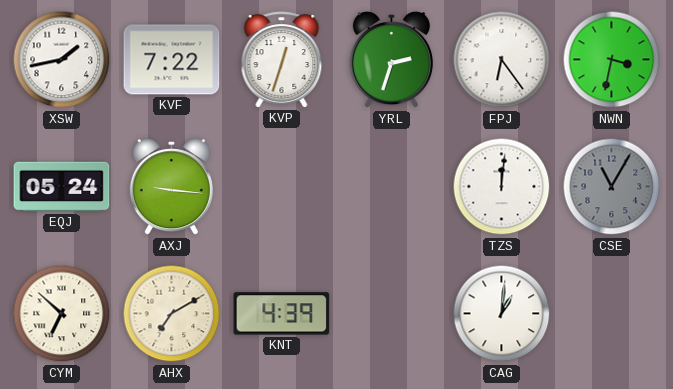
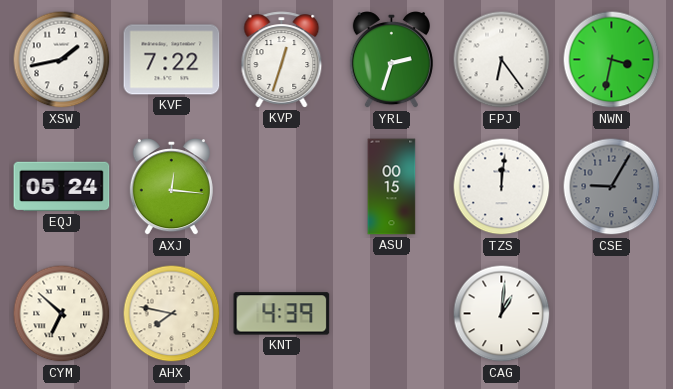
AXJ: 9:16 -> 12:16
ASU: none -> 00:15
CSE: 11:05 -> 9:05
AHX: 7:10 -> 7:47
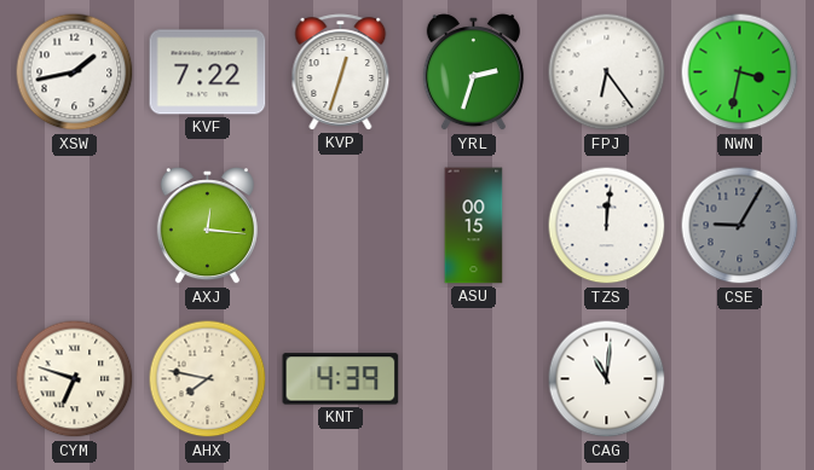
EQJ: 05:24 -> none
CYM: 6:52 -> 6:48
CAG: 1:01 -> 11:01
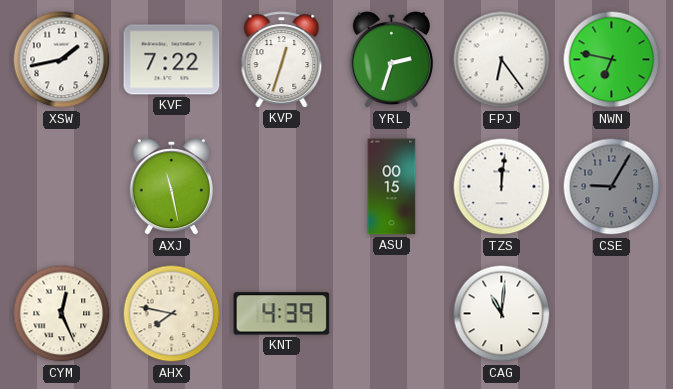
NWN: 3:32 -> 6:47
AXJ: 12:16 -> 11:28
CYM: 6:48 -> 12:26
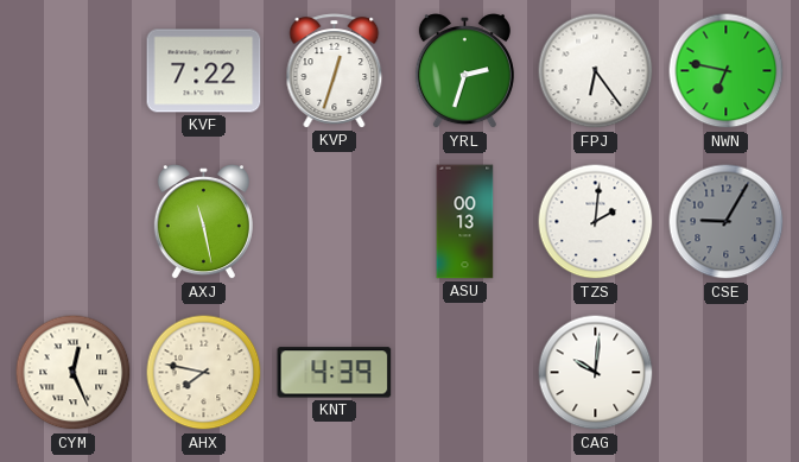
XSW: 1:43 -> none
ASU: 00:15 -> 00:13
TZS: 12:01 -> 2:01
CAG: 11:01 -> 10:01
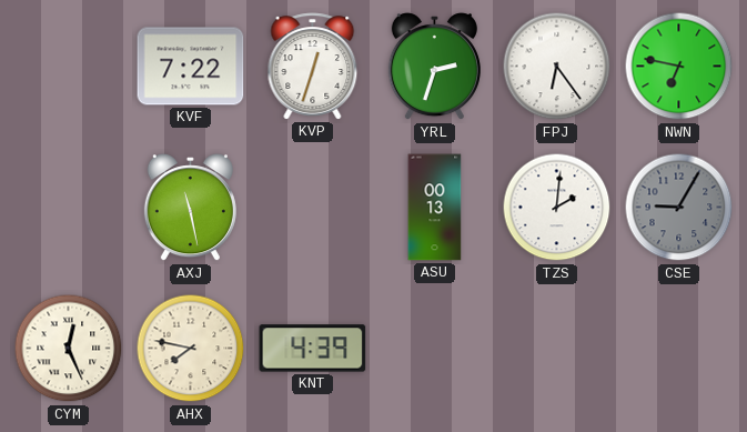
CAG: 10:01 -> none
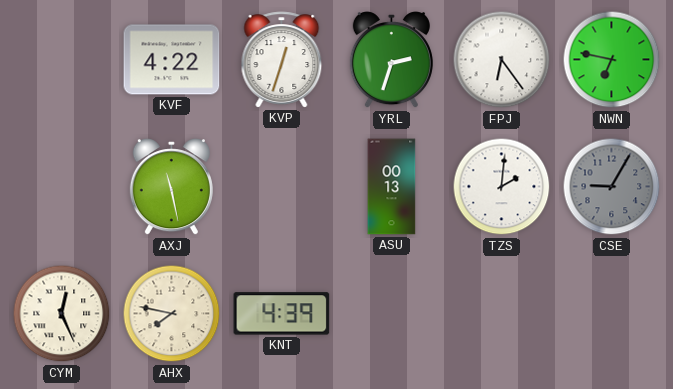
KVF: 7:22 -> 4:22
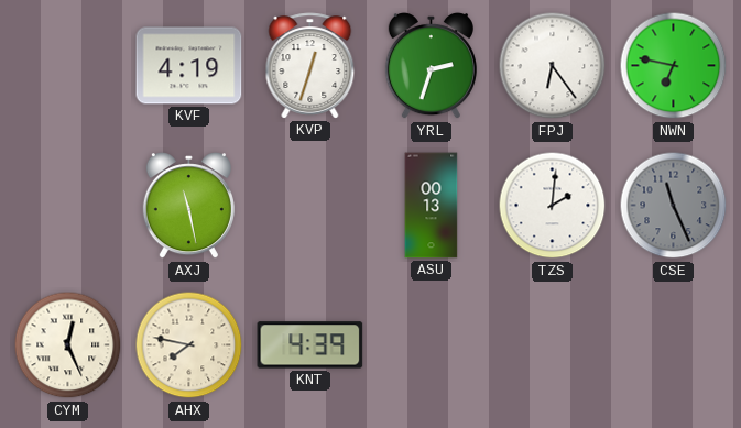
KVF: 4:22 -> 4:19
CSE: 9:05 -> 11:26
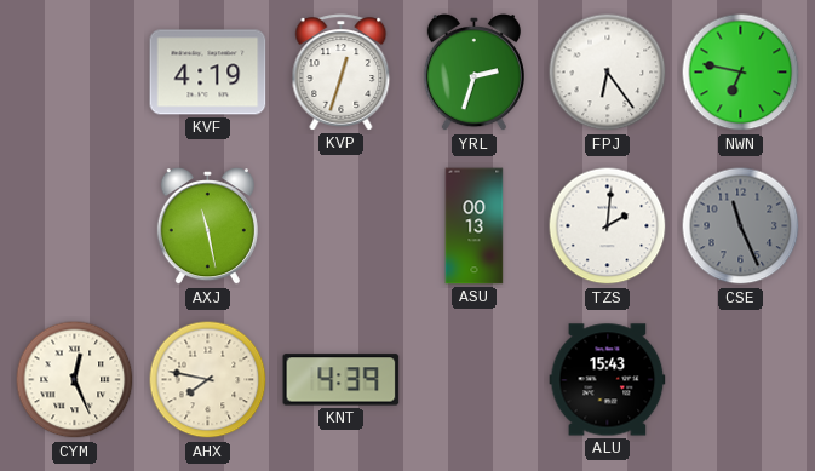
ALU: none -> 15:43
